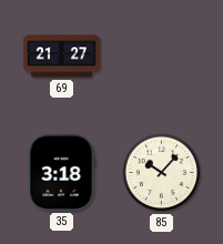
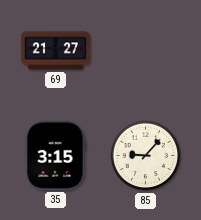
35: 3:18 -> 3:15
85: 10:07 -> 9:07
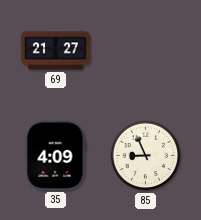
35: 3:15 -> 4:09
85: 9:07 -> 8:56
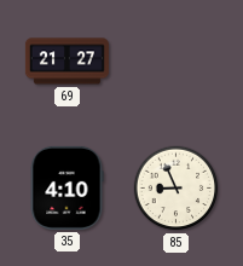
35: 4:09 -> 4:10
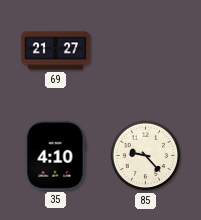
85: 8:56 -> 9:23
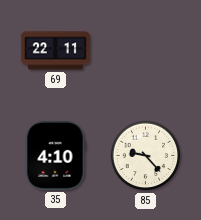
69: 21:27 -> 22:11
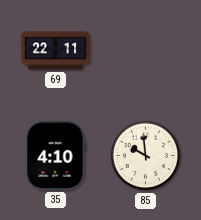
85: 9:23 -> 9:59
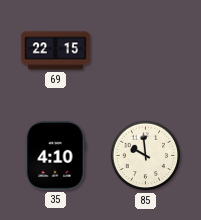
69: 22:11 -> 22:15
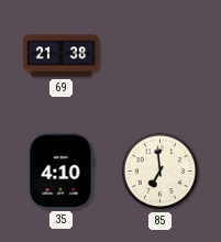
69: 22:15 -> 21:38
85: 9:59 -> 6:59
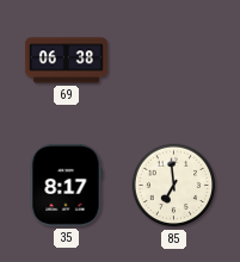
69: 21:38 -> 06:38
35: 4:10 -> 8:17
